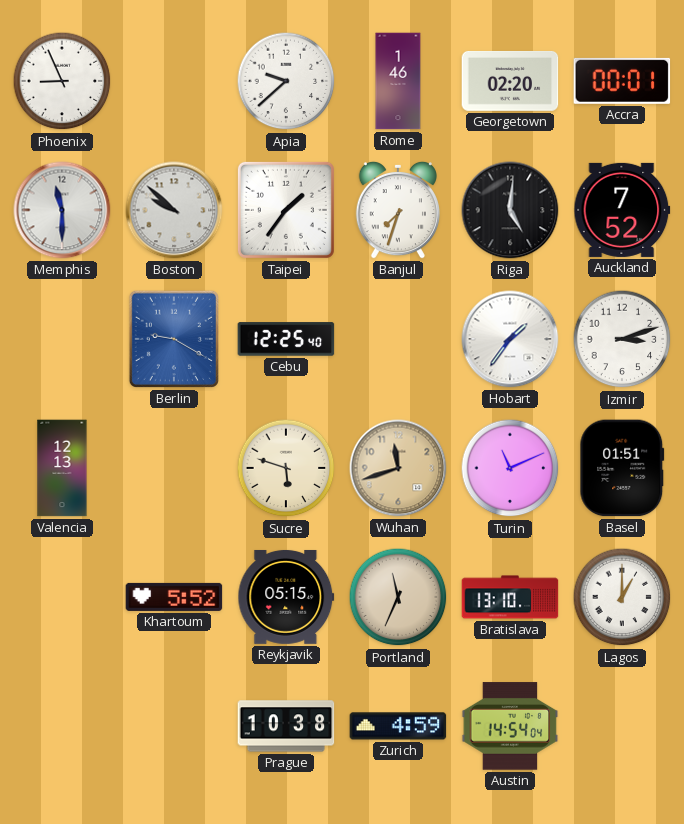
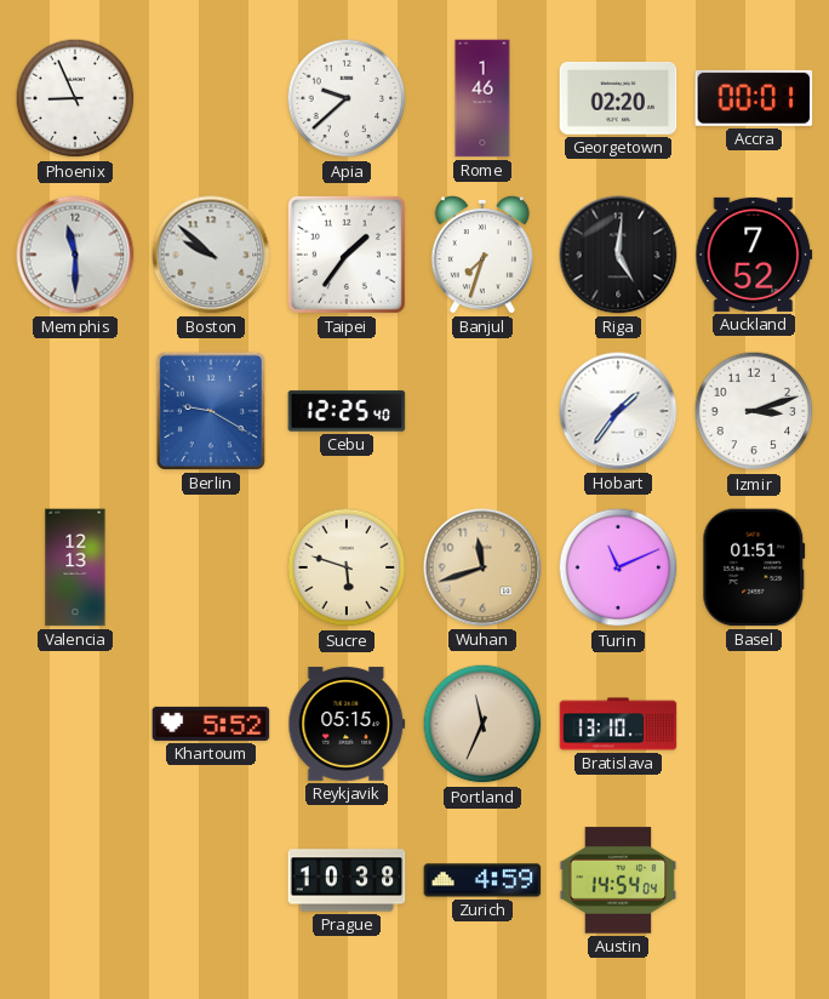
Lagos: 1:00 -> none
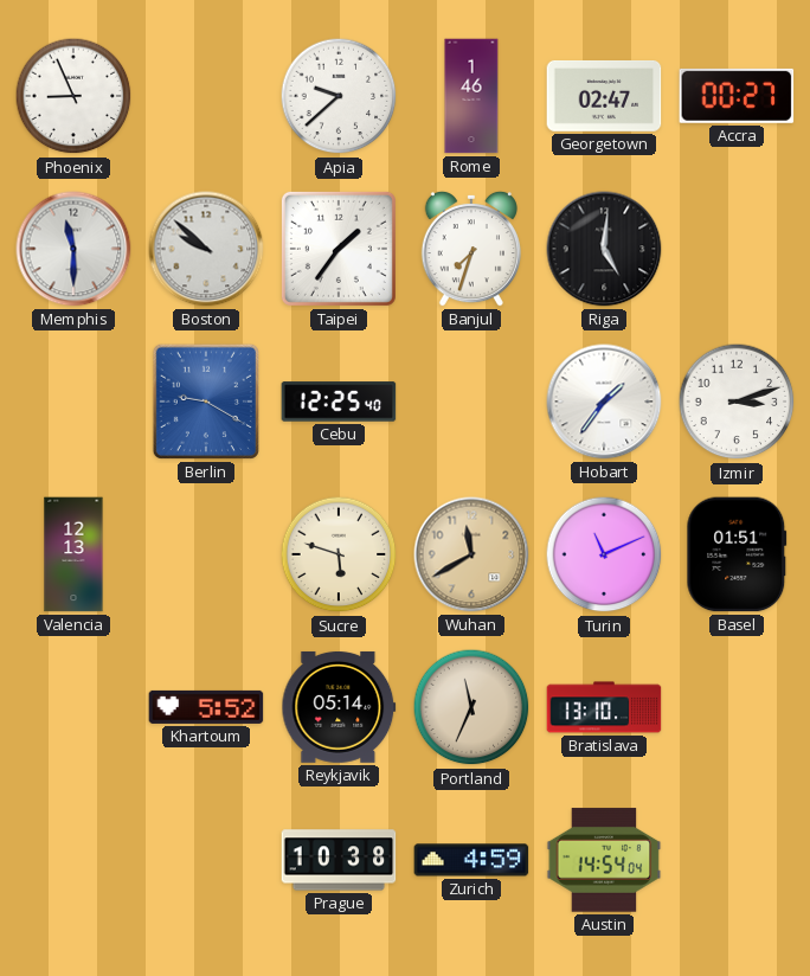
Georgetown: 02:20 -> 02:47
Accra: 00:01 -> 00:27
Auckland: 7:52 -> none
Wuhan: 11:42 -> 11:40
Reykjavik: 05:15 -> 05:14
